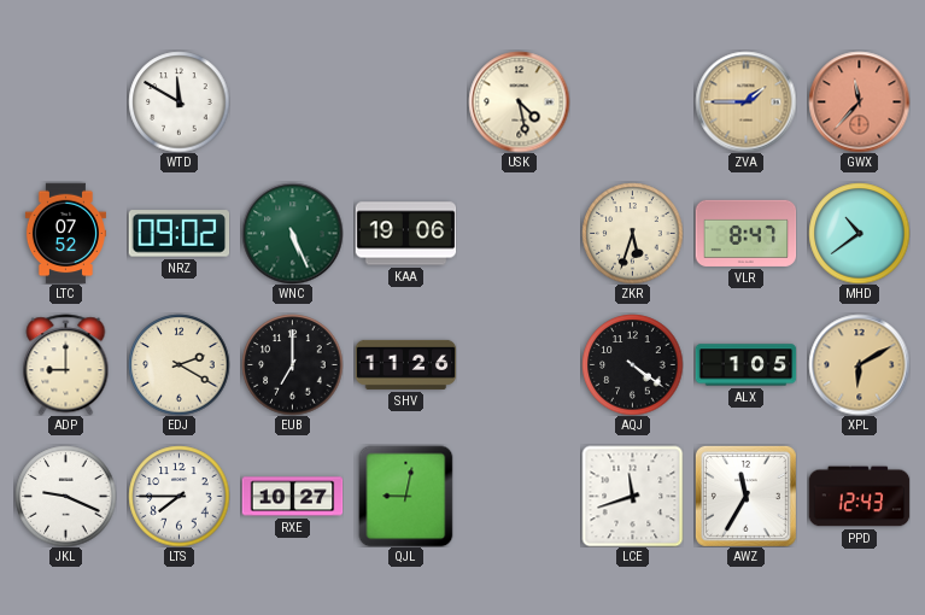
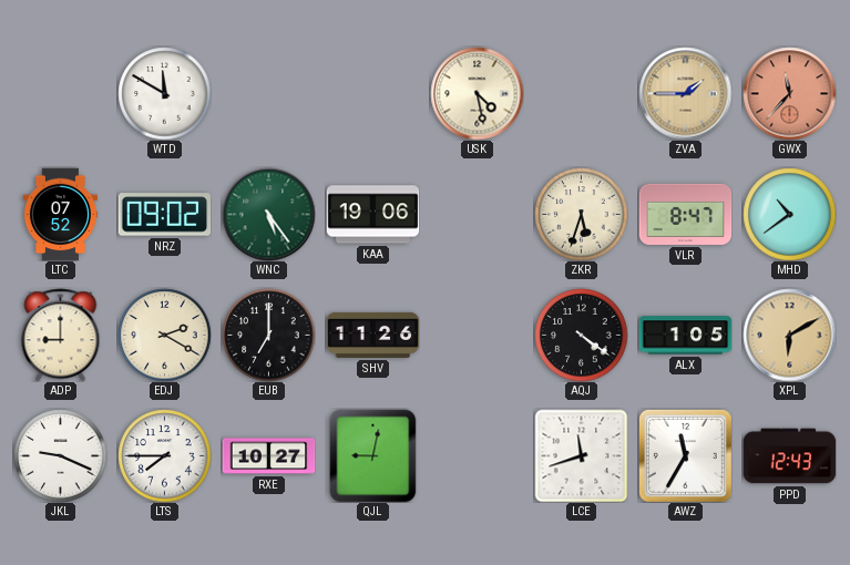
WNC: 5:26 -> 5:24
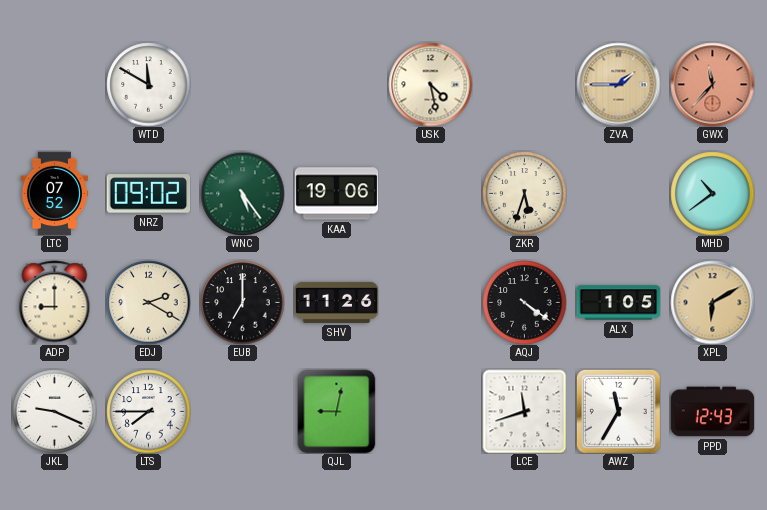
VLR: 8:47 -> none
RXE: 10:27 -> none
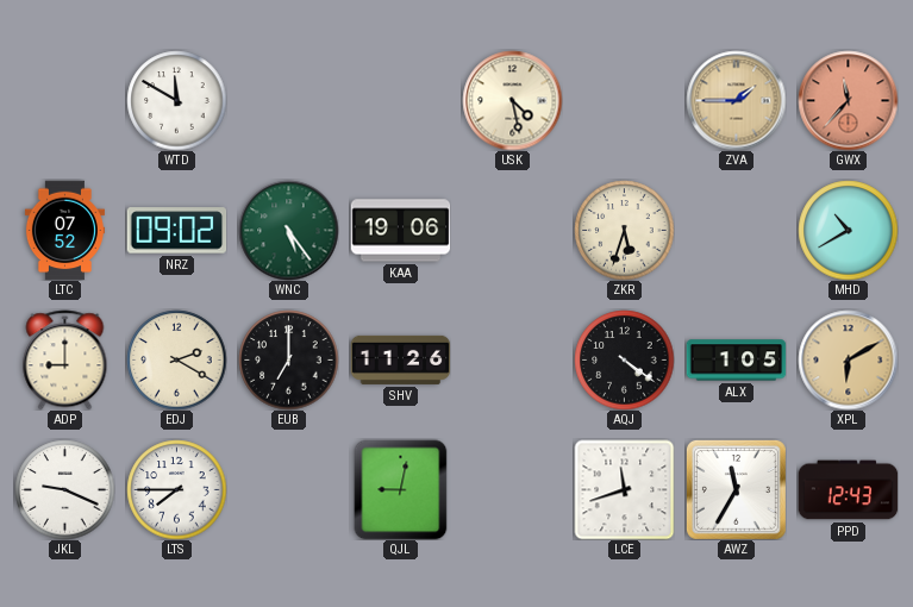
MHD: 10:39 -> 10:40
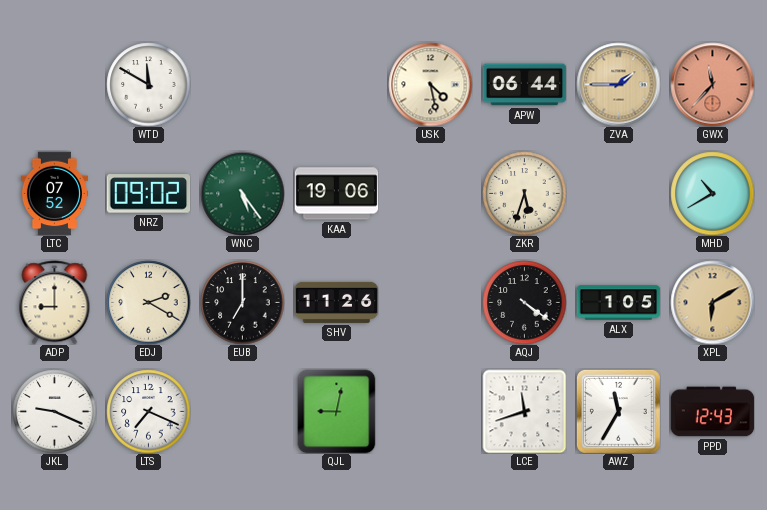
APW: none -> 06:44
LTS: 7:45 -> 7:19
